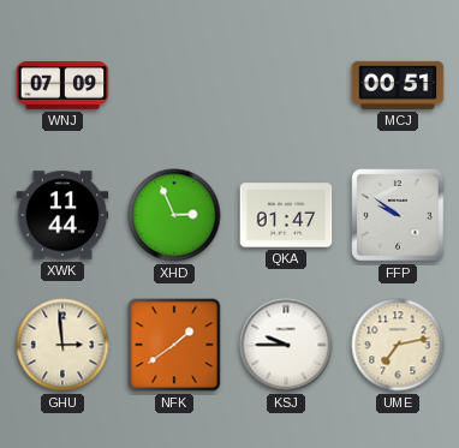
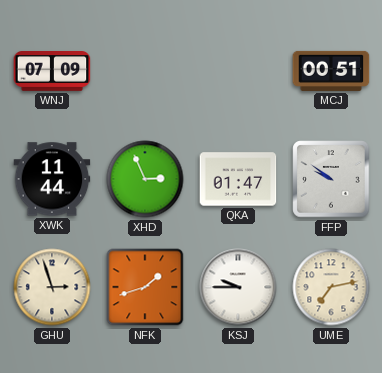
GHU: 2:59 -> 2:57
NFK: 1:39 -> 1:42
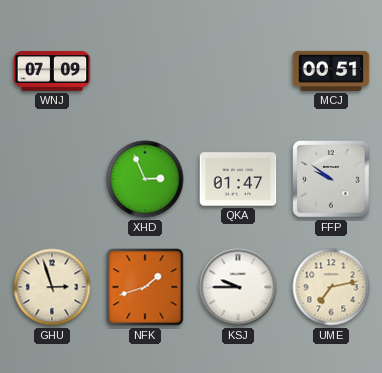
XWK: 11:44 -> none
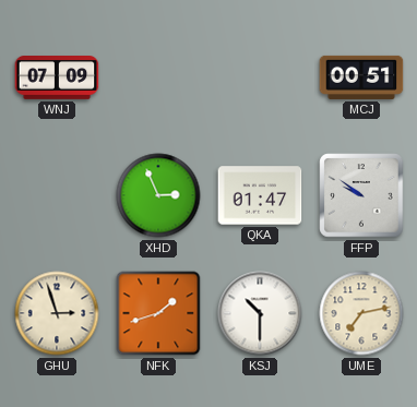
KSJ: 9:45 -> 10:30
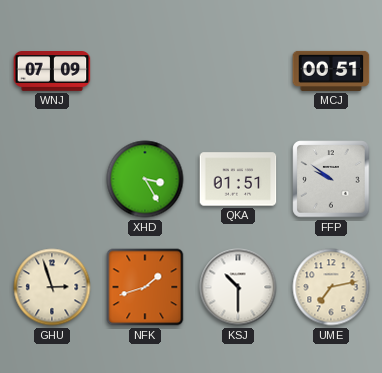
XHD: 2:56 -> 3:25
QKA: 01:47 -> 01:51
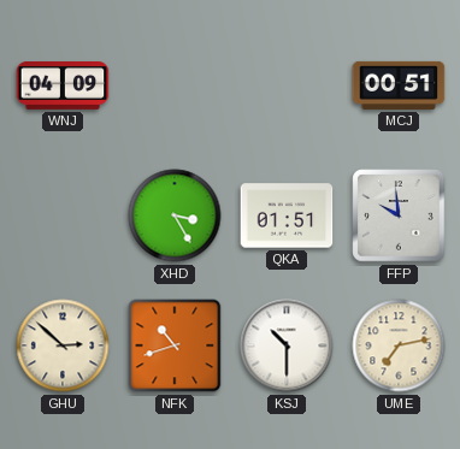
WNJ: 07:09 -> 04:09
FFP: 9:51 -> 9:59
GHU: 2:57 -> 2:52
NFK: 1:42 -> 10:42
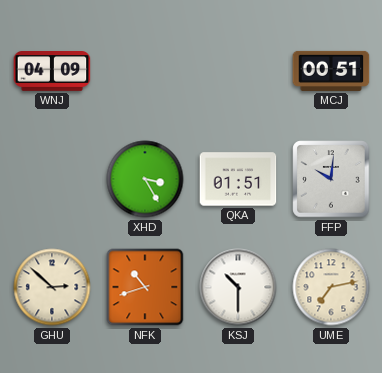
FFP: 9:59 -> 10:01
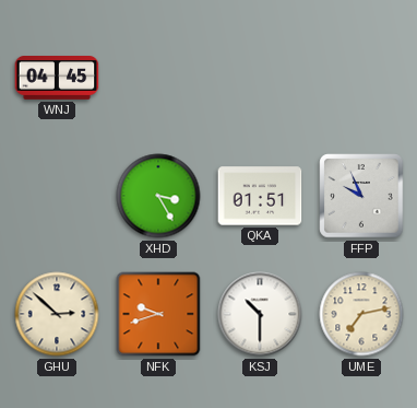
WNJ: 04:09 -> 04:45
MCJ: 00:51 -> none
FFP: 10:01 -> 9:56
NFK: 10:42 -> 9:42
